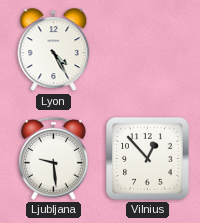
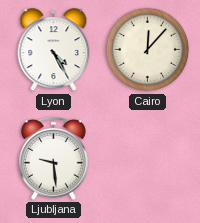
Cairo: none -> 12:07
Vilnius: 12:53 -> none
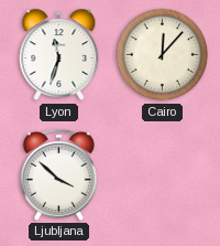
Lyon: 4:25 -> 11:33
Ljubljana: 9:29 -> 3:52
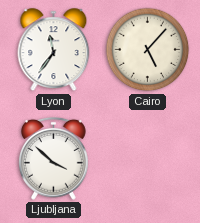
Lyon: 11:33 -> 11:36
Cairo: 12:07 -> 5:07
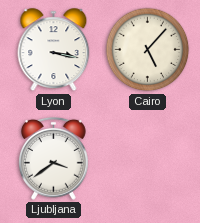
Lyon: 11:36 -> 3:17
Ljubljana: 3:52 -> 3:39
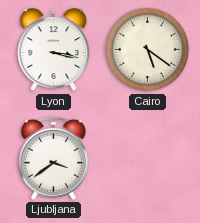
Cairo: 5:07 -> 5:21
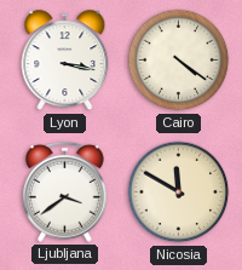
Cairo: 5:21 -> 4:21
Nicosia: none -> 11:50
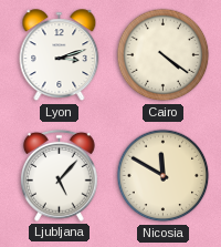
Lyon: 3:17 -> 3:12
Ljubljana: 3:39 -> 5:07
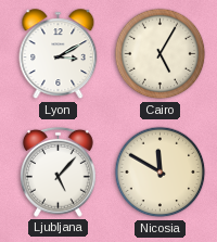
Lyon: 3:12 -> 3:10
Cairo: 4:21 -> 5:05
